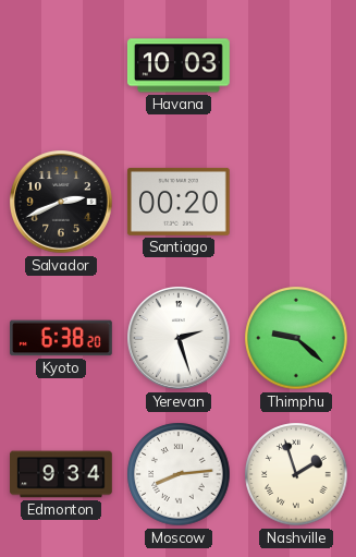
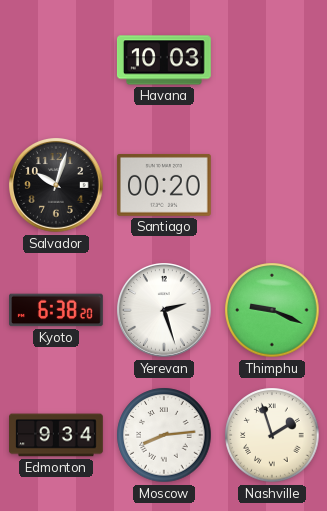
Salvador: 2:41 -> 10:03
Thimphu: 9:22 -> 9:19
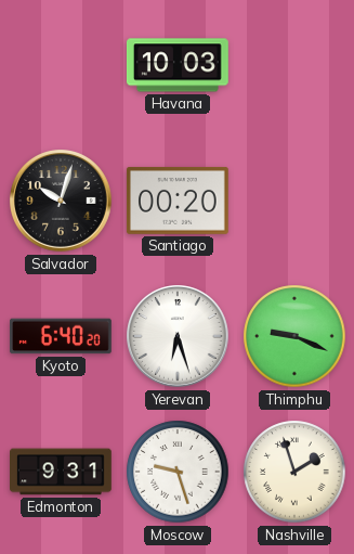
Kyoto: 6:38 -> 6:40
Yerevan: 2:27 -> 6:27
Edmonton: 9:34 -> 9:31
Moscow: 8:14 -> 9:27
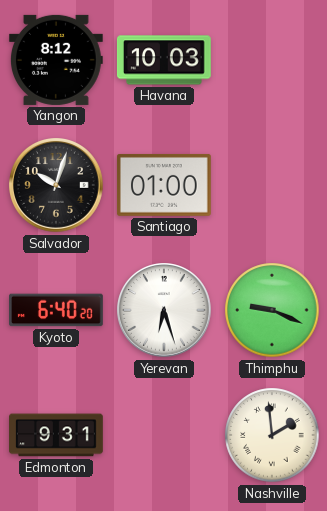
Yangon: none -> 8:12
Santiago: 00:20 -> 01:00
Moscow: 9:27 -> none
Nashville: 1:57 -> 1:59
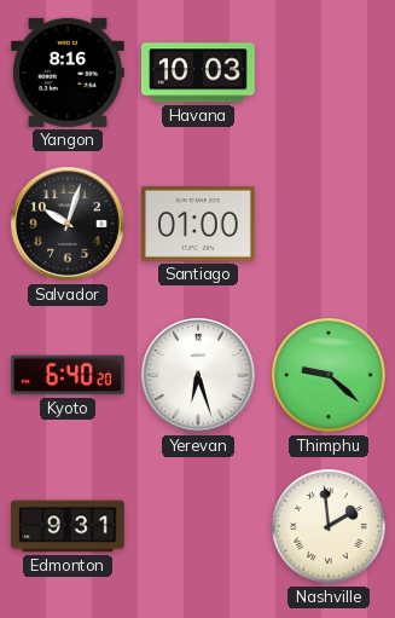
Yangon: 8:12 -> 8:16
Thimphu: 9:19 -> 9:22
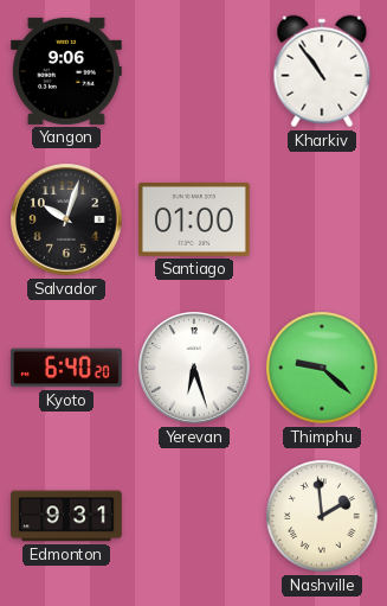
Yangon: 8:16 -> 9:06
Havana: 10:03 -> none
Kharkiv: none -> 10:54
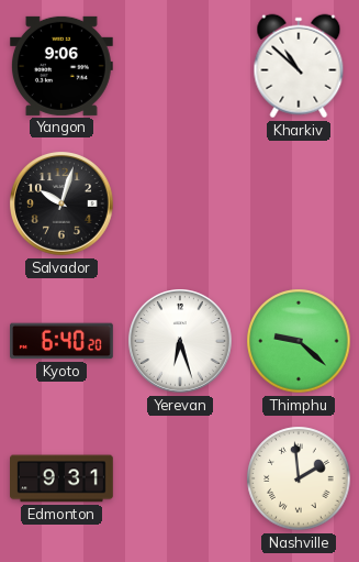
Kharkiv: 10:54 -> 10:52
Santiago: 01:00 -> none
